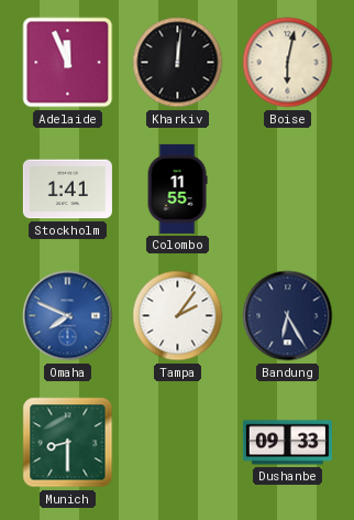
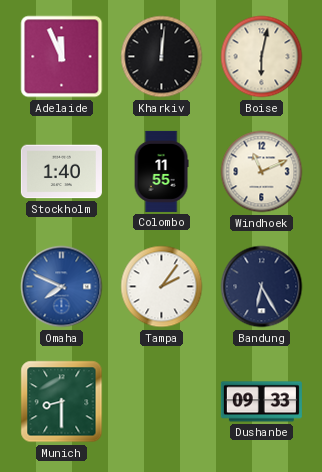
Stockholm: 1:41 -> 1:40
Windhoek: none -> 11:11
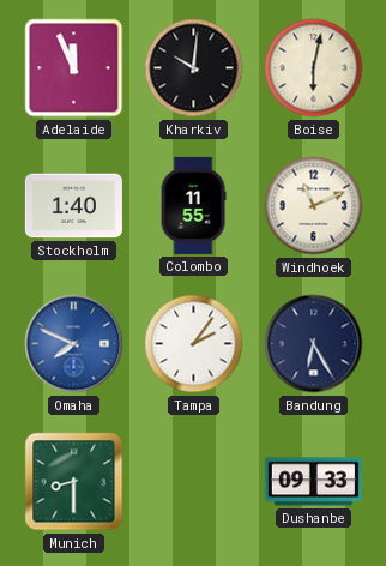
Kharkiv: 12:01 -> 10:01
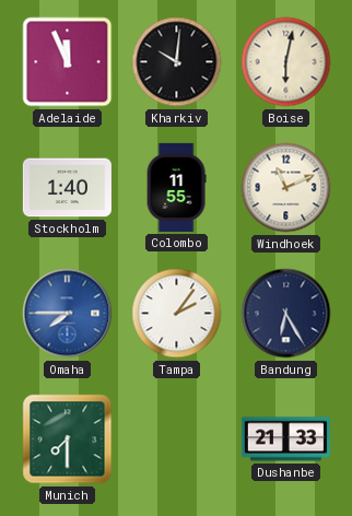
Omaha: 7:49 -> 7:45
Munich: 8:30 -> 7:30
Dushanbe: 09:33 -> 21:33
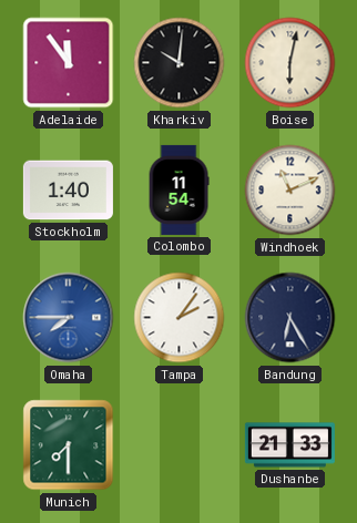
Adelaide: 11:56 -> 11:54
Colombo: 11:55 -> 11:54
